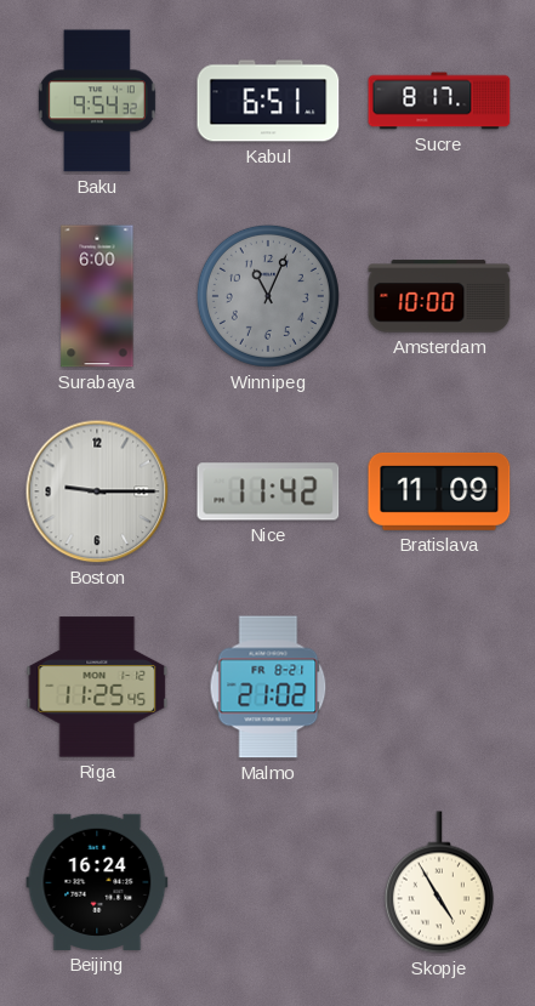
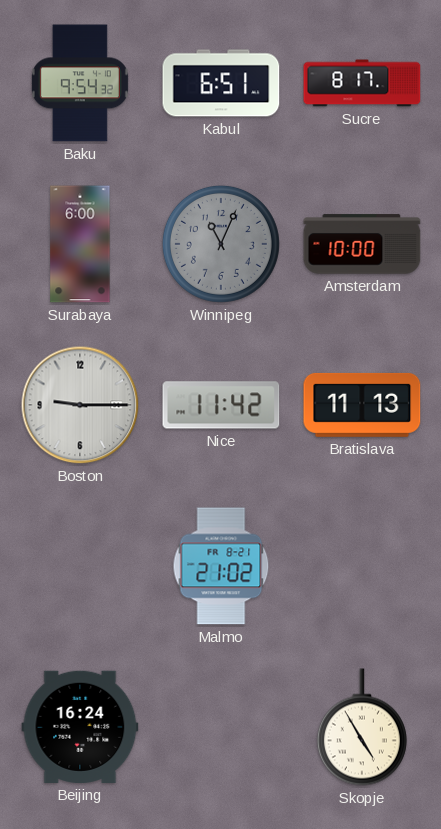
Bratislava: 11:09 -> 11:13
Riga: 11:25 -> none
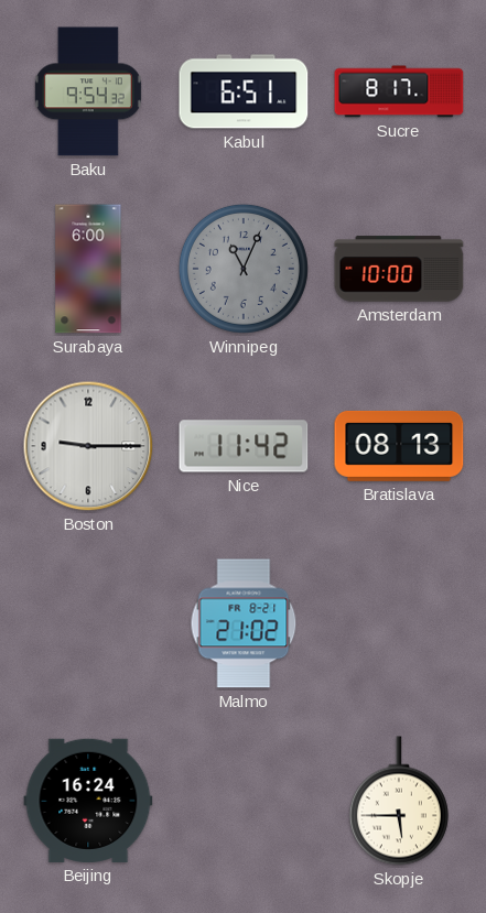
Bratislava: 11:13 -> 08:13
Skopje: 4:55 -> 5:45
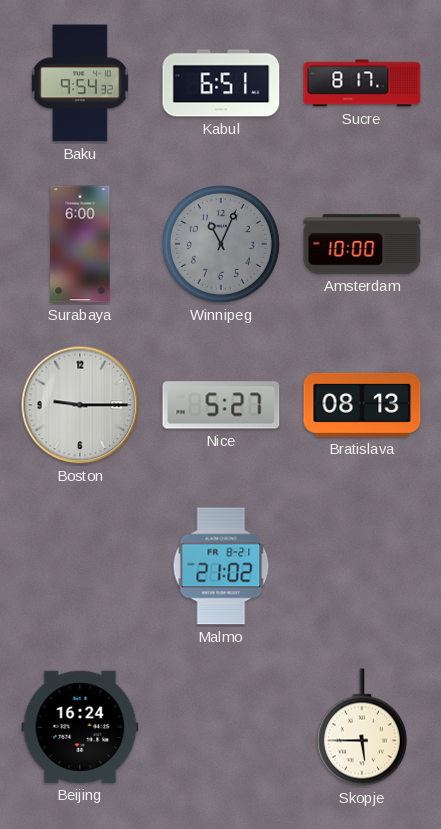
Nice: 11:42 -> 5:27
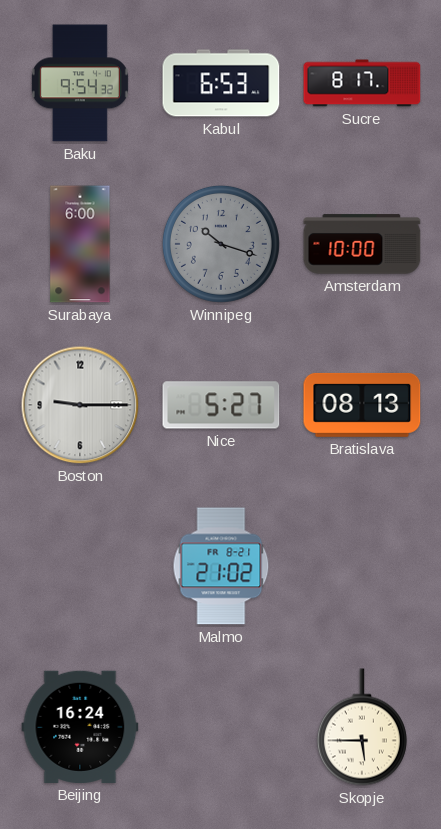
Kabul: 6:51 -> 6:53
Winnipeg: 11:04 -> 10:18
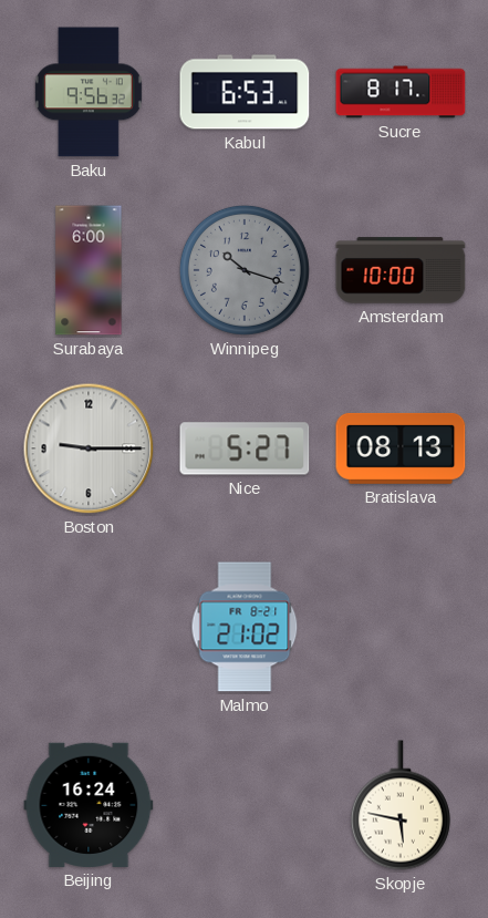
Baku: 9:54 -> 9:56
Skopje: 5:45 -> 5:47
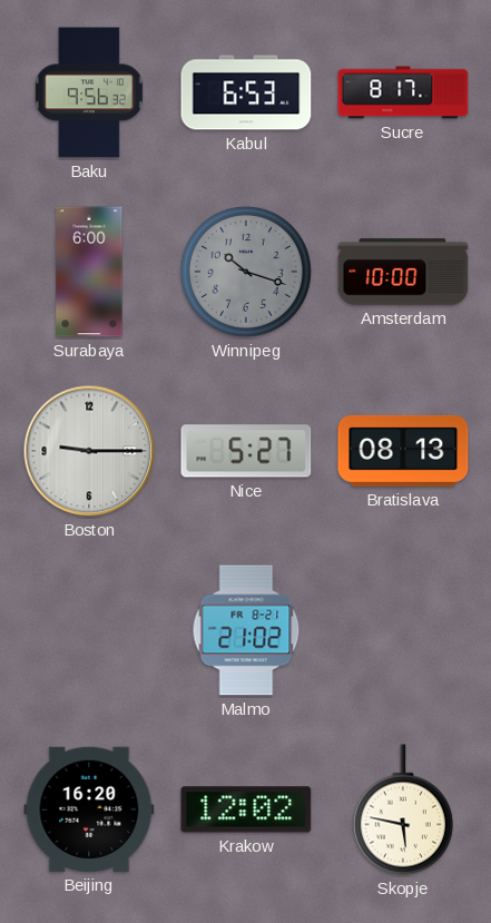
Beijing: 16:24 -> 16:20
Krakow: none -> 12:02
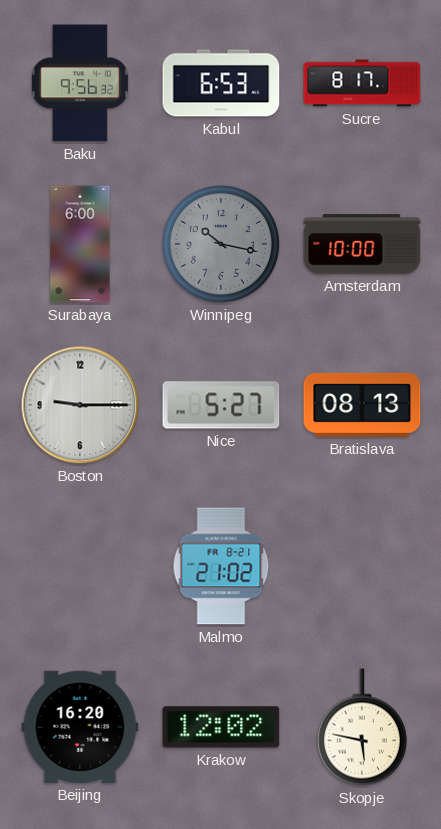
Winnipeg: 10:18 -> 10:17
